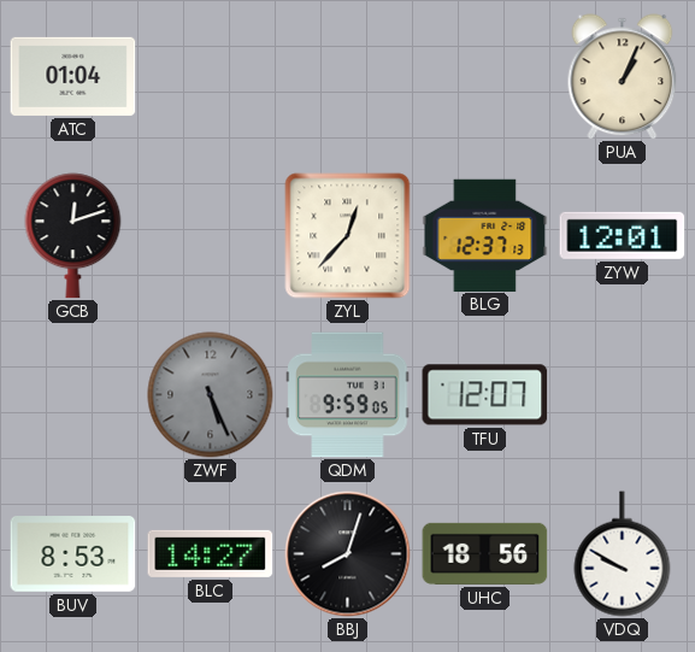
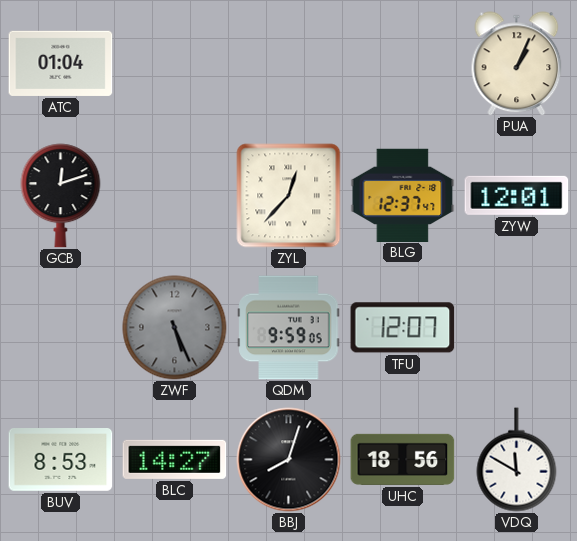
BLG: 12:37:13 -> 12:37:47
VDQ: 9:50 -> 11:50
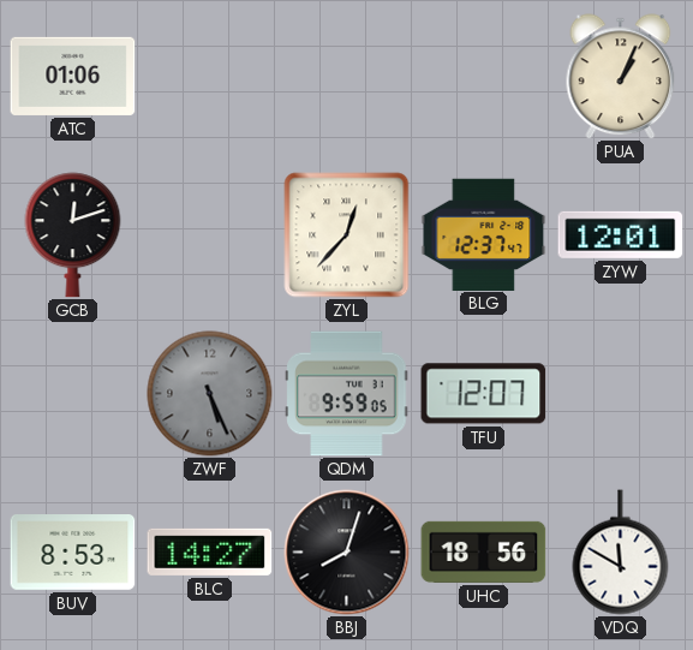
ATC: 01:04 -> 01:06
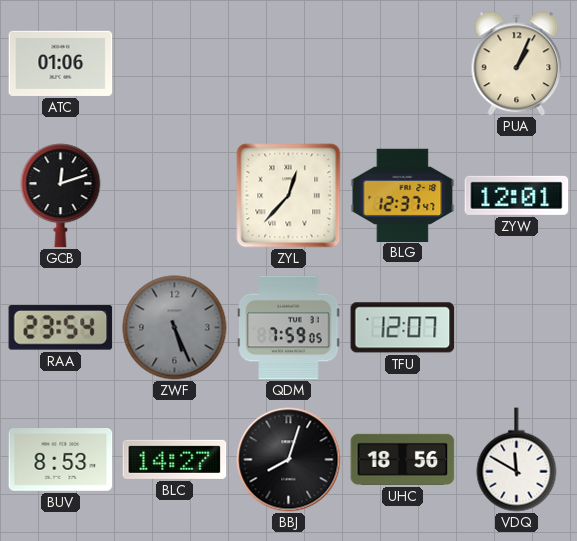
RAA: none -> 23:54
QDM: 9:59 -> 7:59
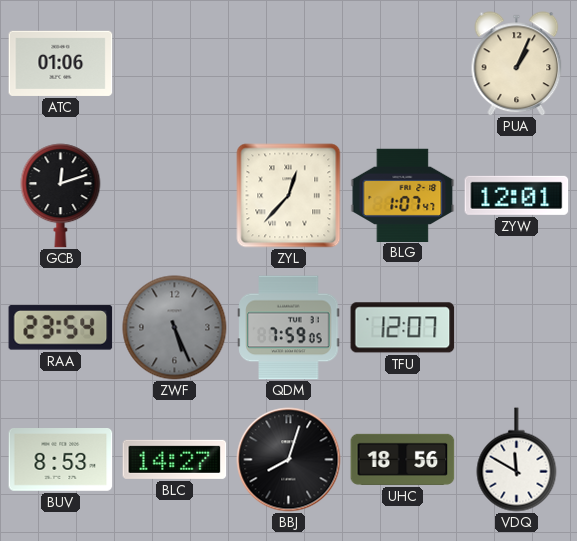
BLG: 12:37 -> 1:07
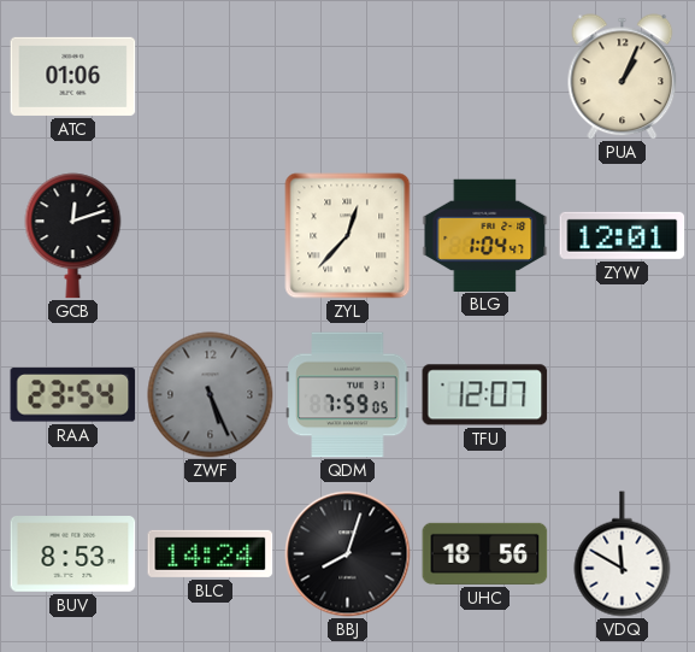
BLG: 1:07 -> 1:04
BLC: 14:27 -> 14:24
